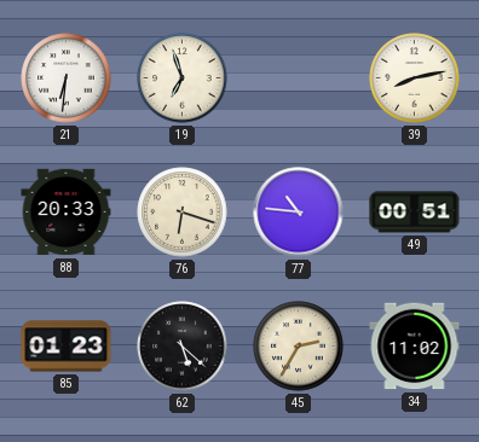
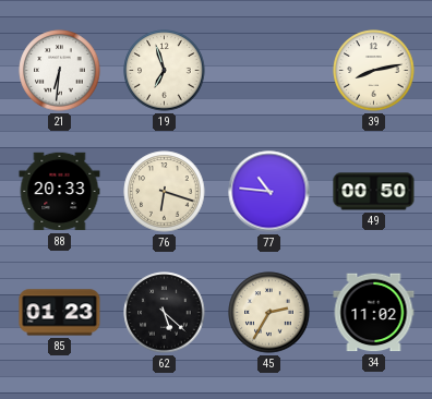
49: 00:51 -> 00:50
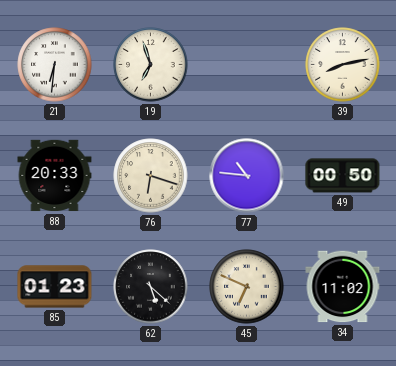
45: 2:35 -> 6:49
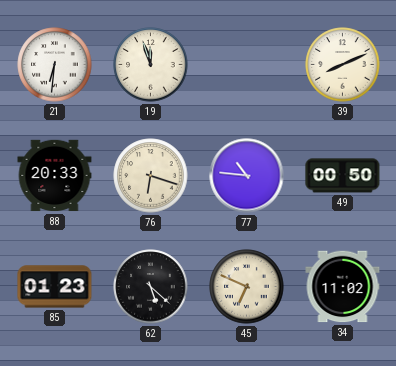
19: 6:57 -> 11:57
39: 8:13 -> 8:11
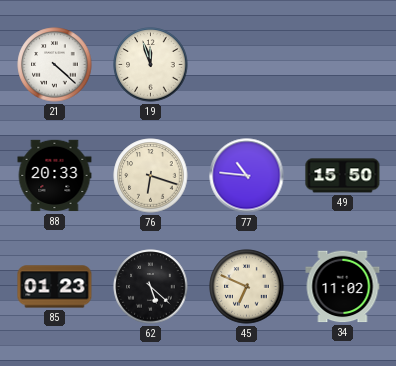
21: 6:31 -> 4:22
39: 8:11 -> none
49: 00:50 -> 15:50
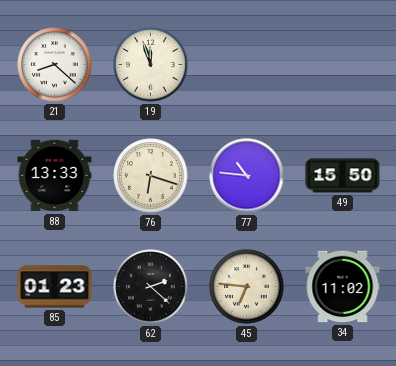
21: 4:22 -> 8:22
88: 20:33 -> 13:33
62: 5:22 -> 2:22
45: 6:49 -> 6:46
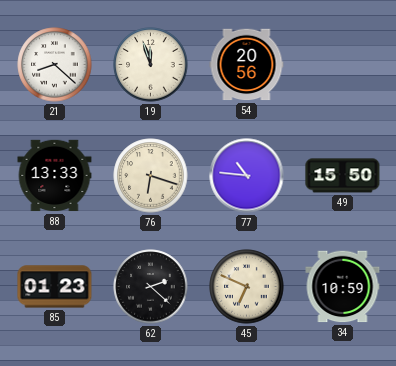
54: none -> 20:56
45: 6:46 -> 6:49
34: 11:02 -> 10:59
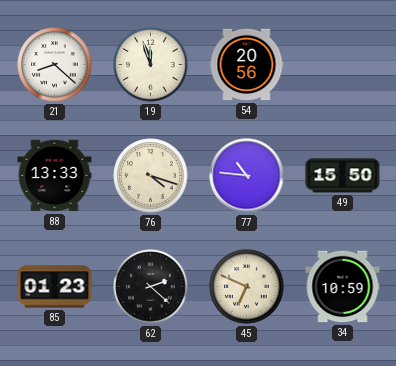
76: 6:18 -> 4:18
